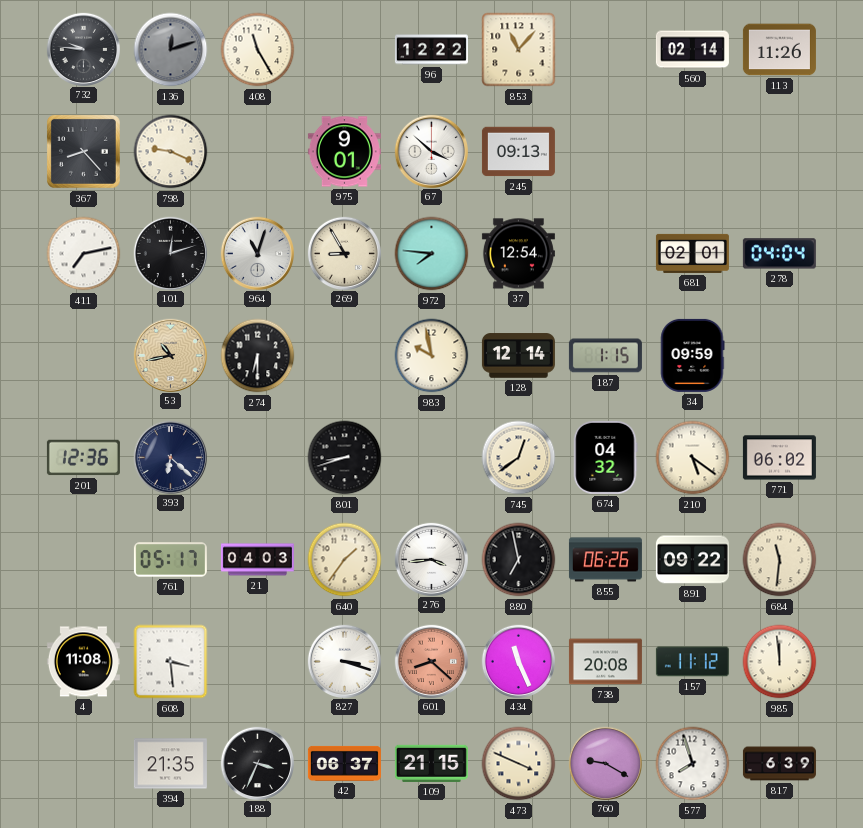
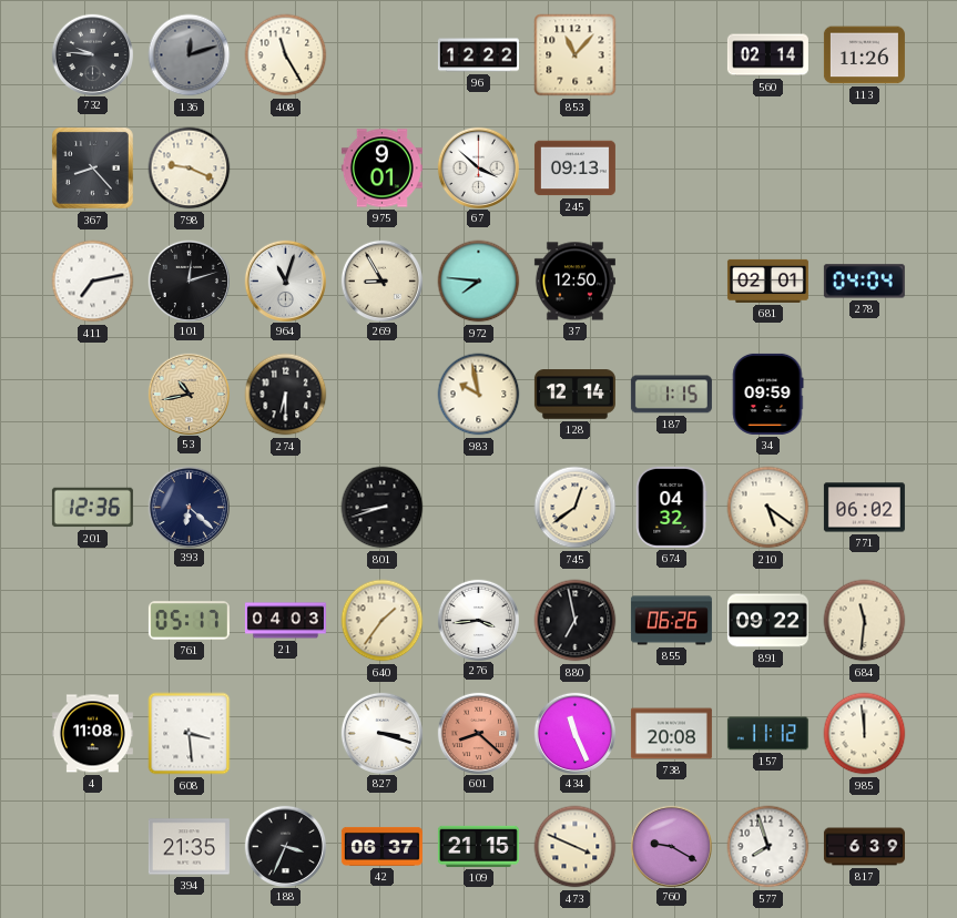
37: 12:54 -> 12:50
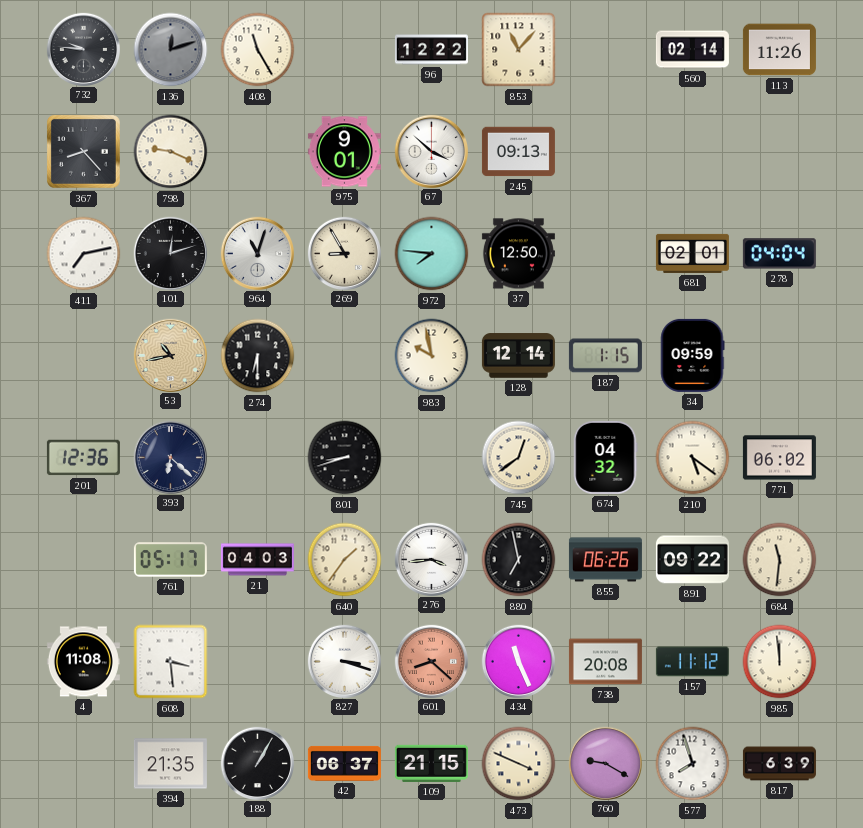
188: 3:34 -> 1:05
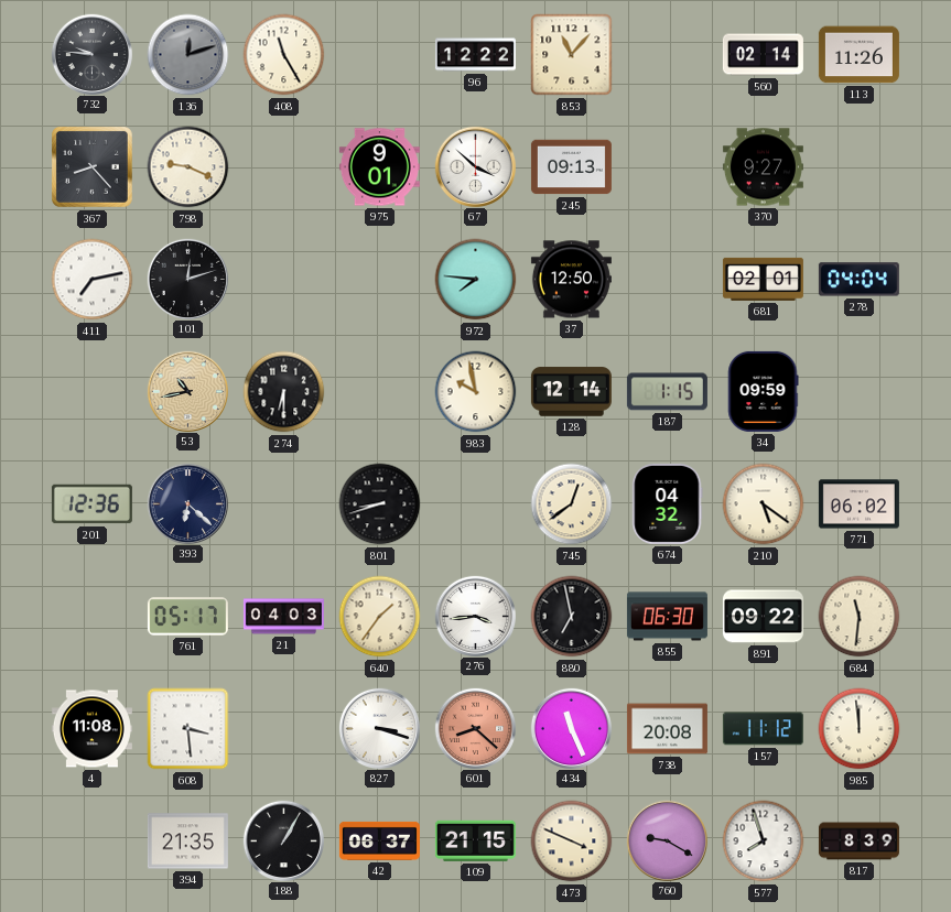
370: none -> 9:27
964: 11:03 -> none
269: 8:55 -> none
855: 06:26 -> 06:30
817: 6:39 -> 8:39
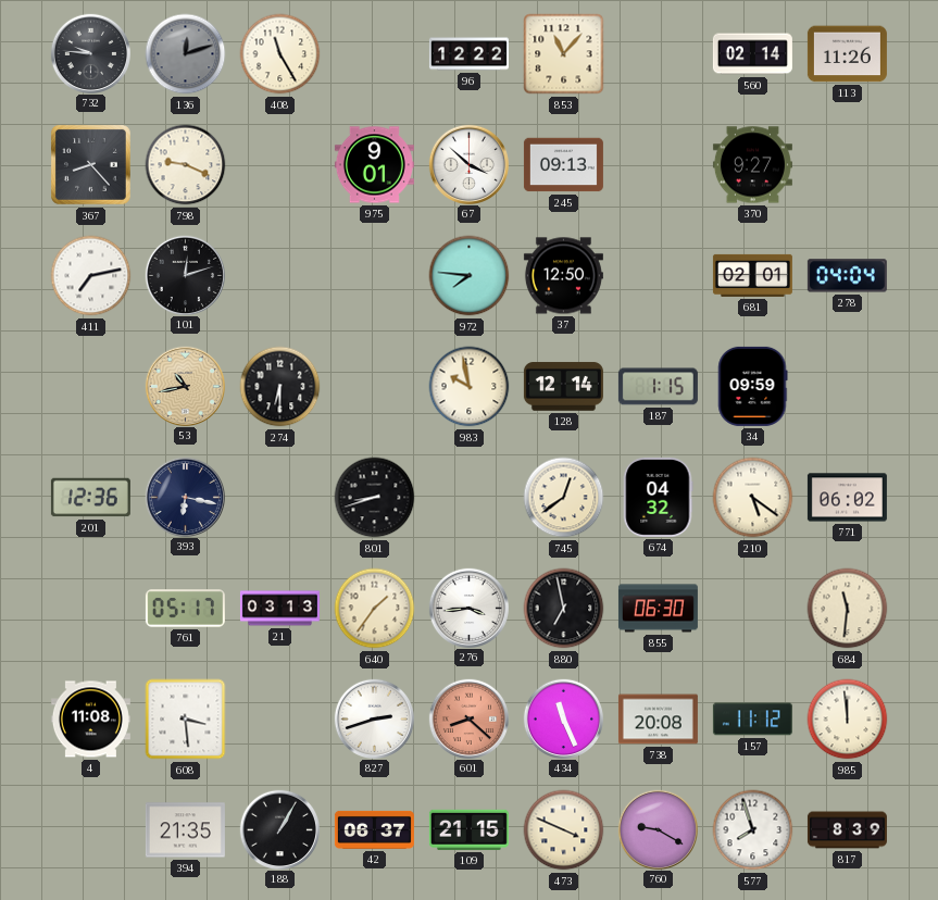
393: 6:22 -> 6:17
21: 04:03 -> 03:13
891: 09:22 -> none
827: 3:18 -> 2:42
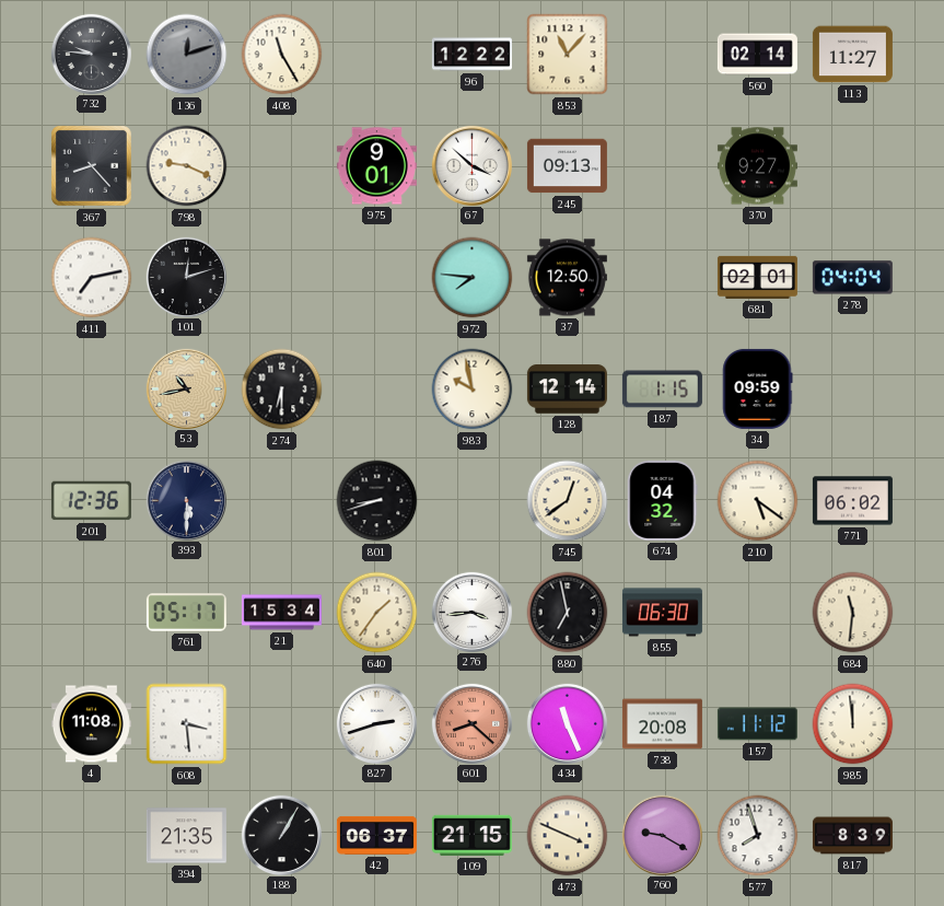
113: 11:26 -> 11:27
393: 6:17 -> 5:30
21: 03:13 -> 15:34
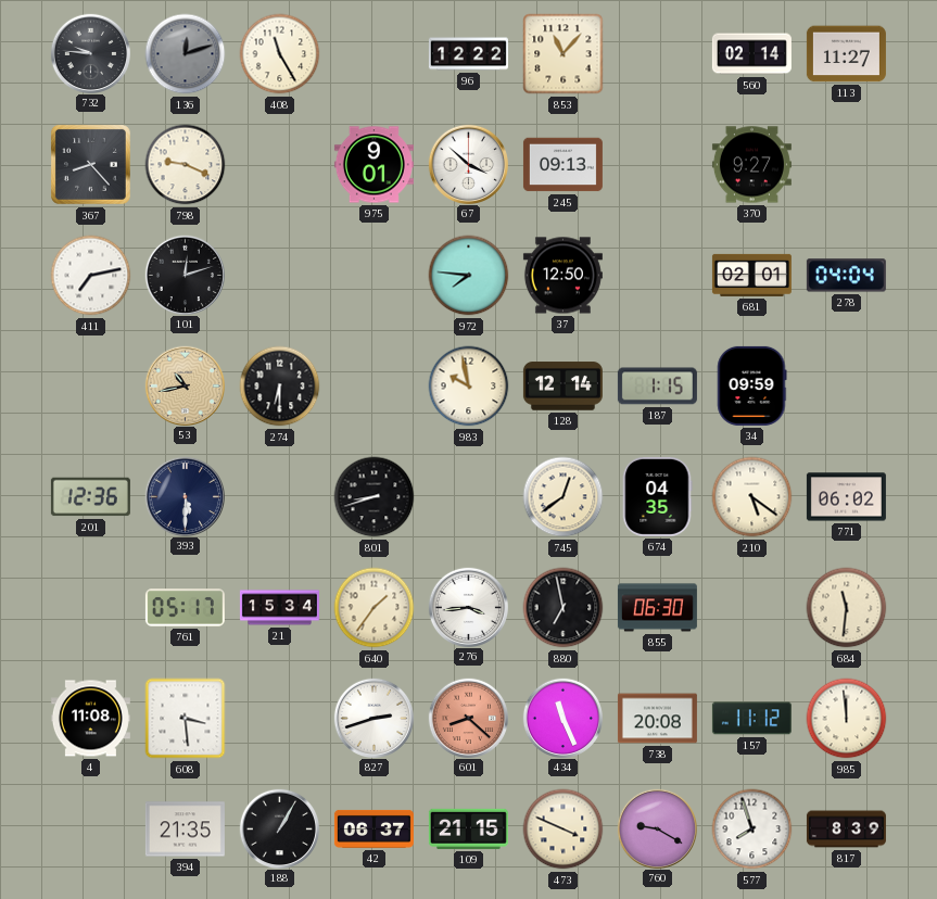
674: 04:32 -> 04:35
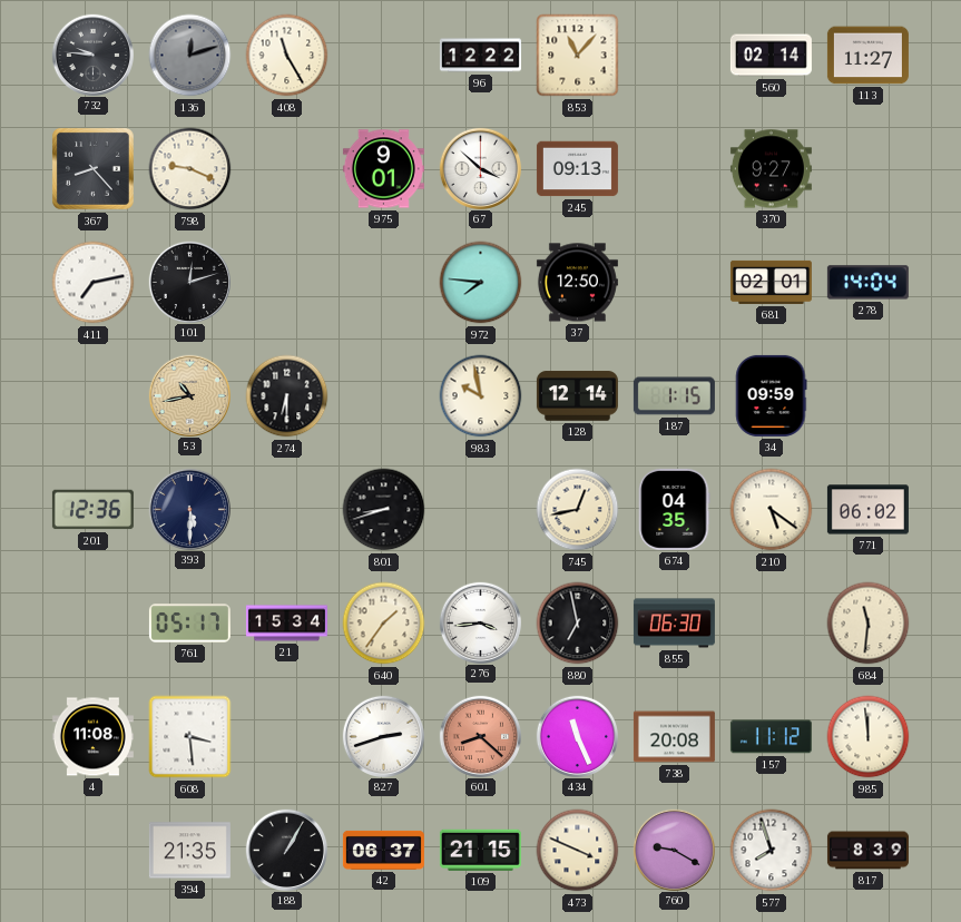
278: 04:04 -> 14:04
745: 12:39 -> 12:43
